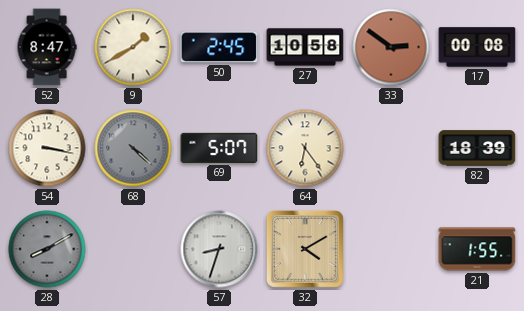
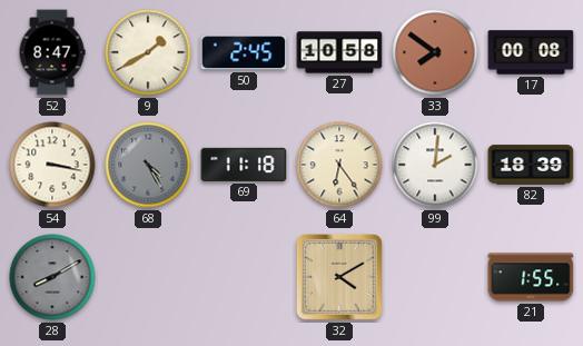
33: 2:51 -> 7:51
68: 4:22 -> 4:25
69: 5:07 -> 11:18
99: none -> 2:01
57: 8:33 -> none
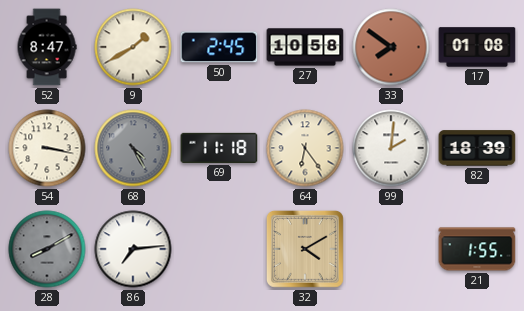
17: 00:08 -> 01:08
86: none -> 7:14
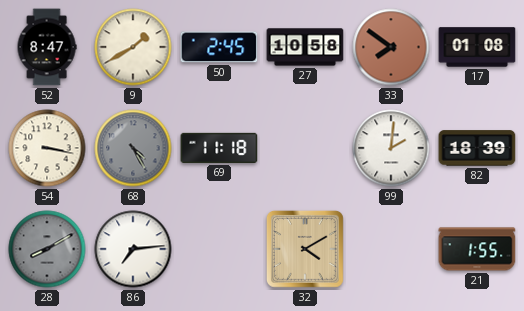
64: 6:24 -> none
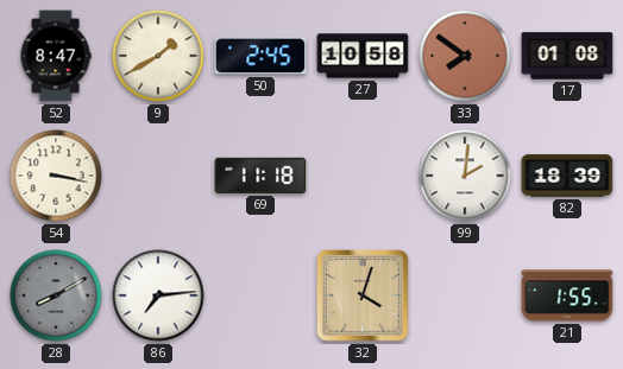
68: 4:25 -> none
32: 4:10 -> 4:03
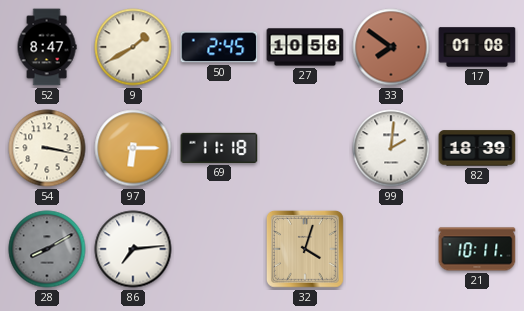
97: none -> 6:15
21: 1:55 -> 10:11
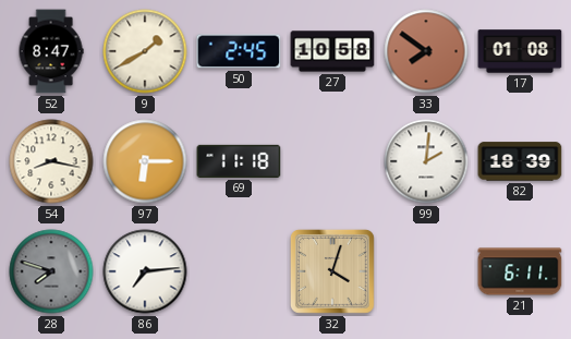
54: 3:17 -> 8:17
28: 8:10 -> 7:48
21: 10:11 -> 6:11
